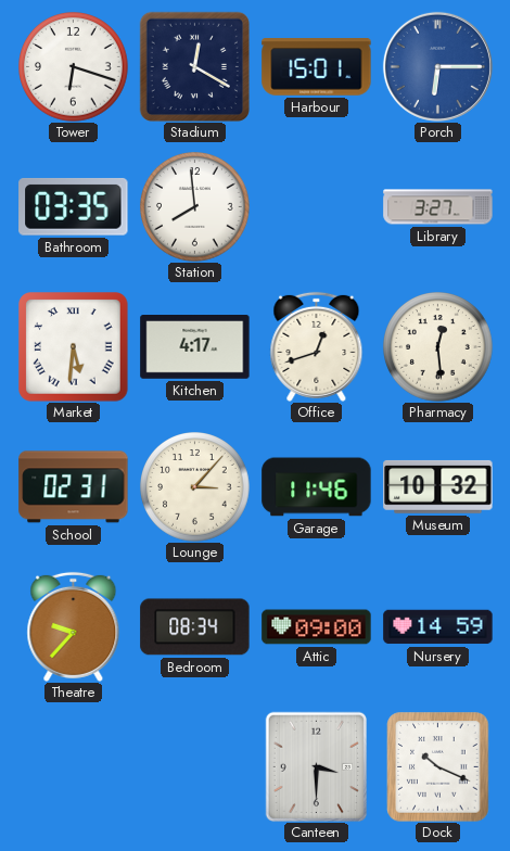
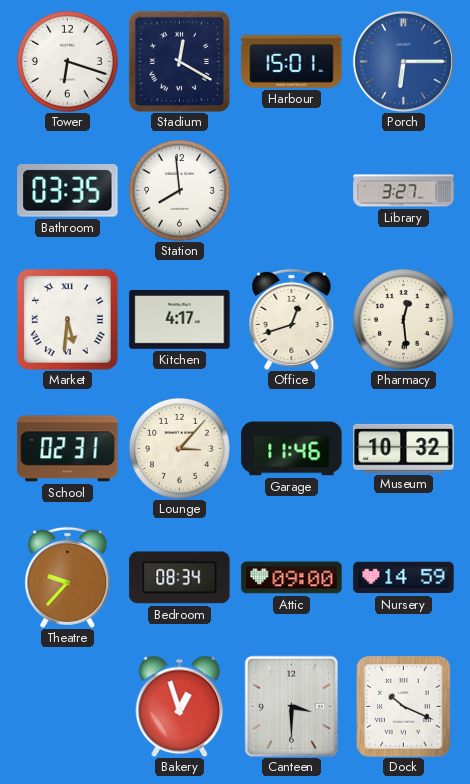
Bakery: none -> 12:57
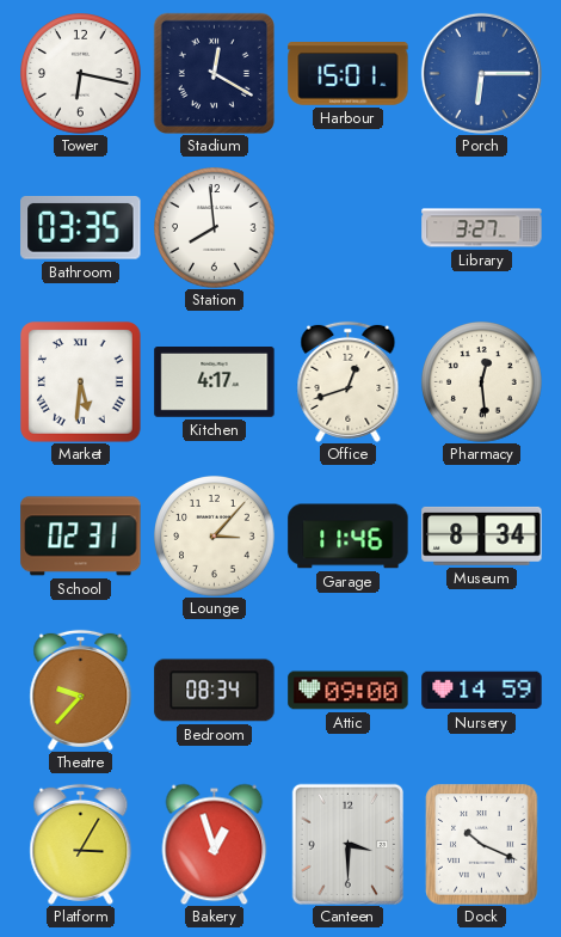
Tower: 6:18 -> 6:17
Museum: 10:32 -> 8:34
Platform: none -> 3:05
